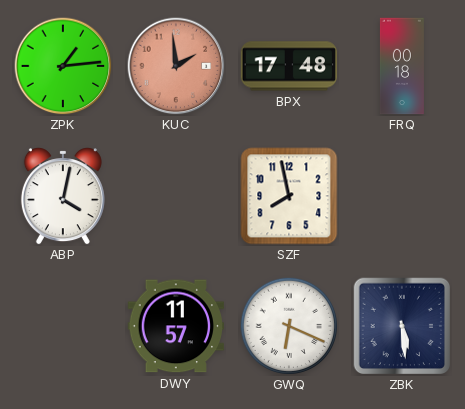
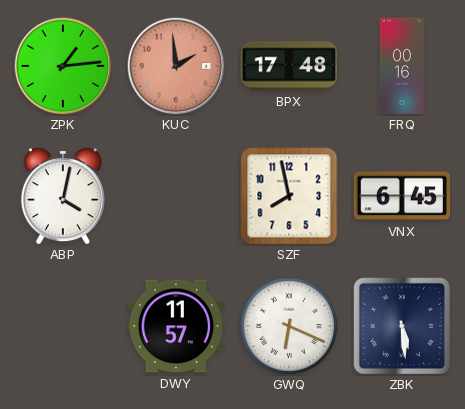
FRQ: 00:18 -> 00:16
VNX: none -> 6:45
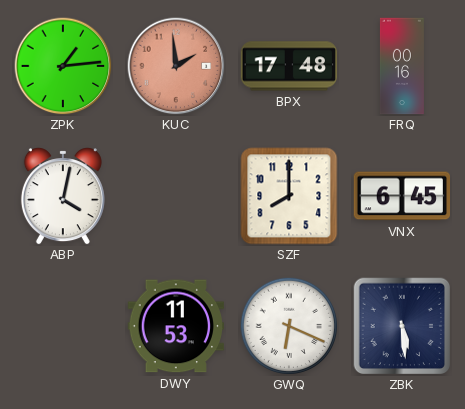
SZF: 7:58 -> 8:00
DWY: 11:57 -> 11:53
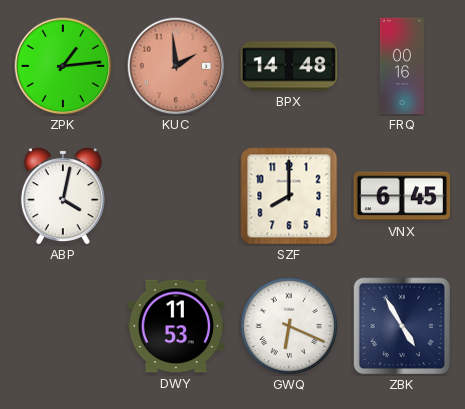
BPX: 17:48 -> 14:48
ZBK: 5:29 -> 4:55
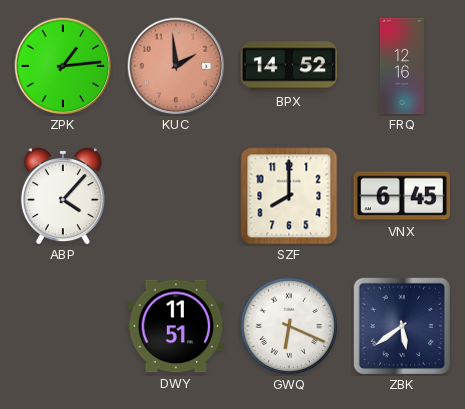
BPX: 14:48 -> 14:52
FRQ: 00:16 -> 12:16
ABP: 4:02 -> 4:07
DWY: 11:53 -> 11:51
ZBK: 4:55 -> 5:39
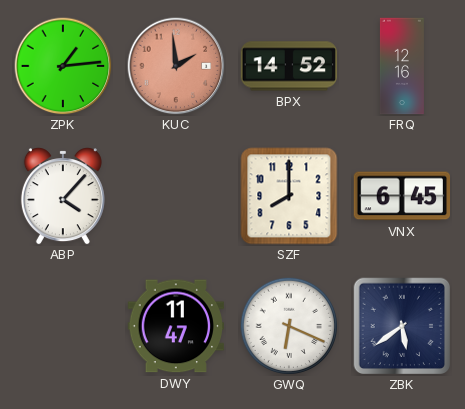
DWY: 11:51 -> 11:47
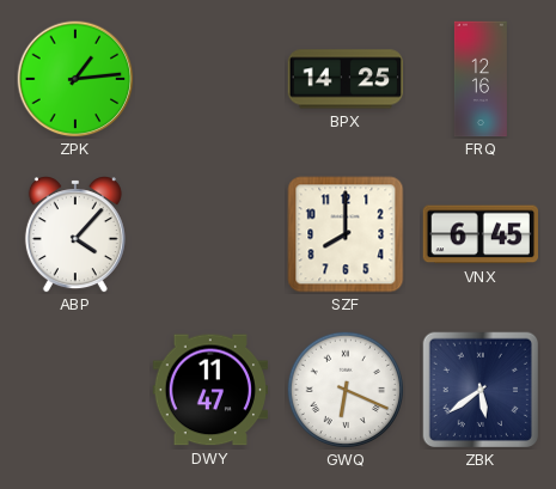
KUC: 1:59 -> none
BPX: 14:52 -> 14:25
